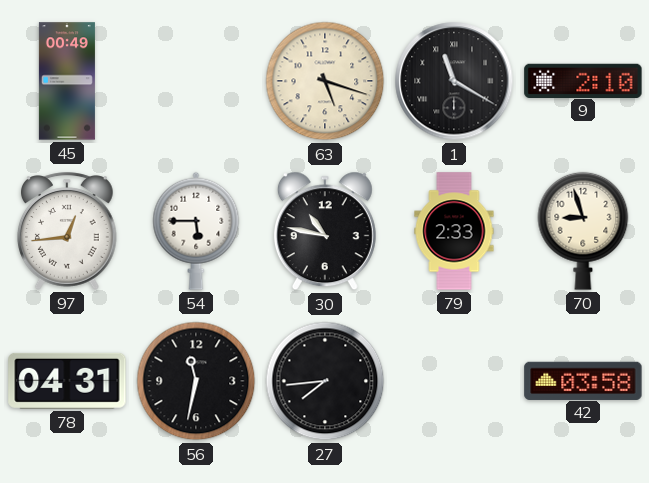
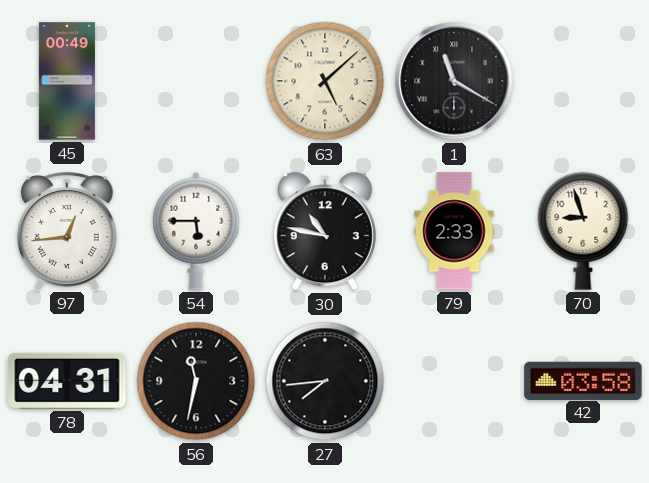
63: 5:18 -> 5:08
9: 2:10 -> none
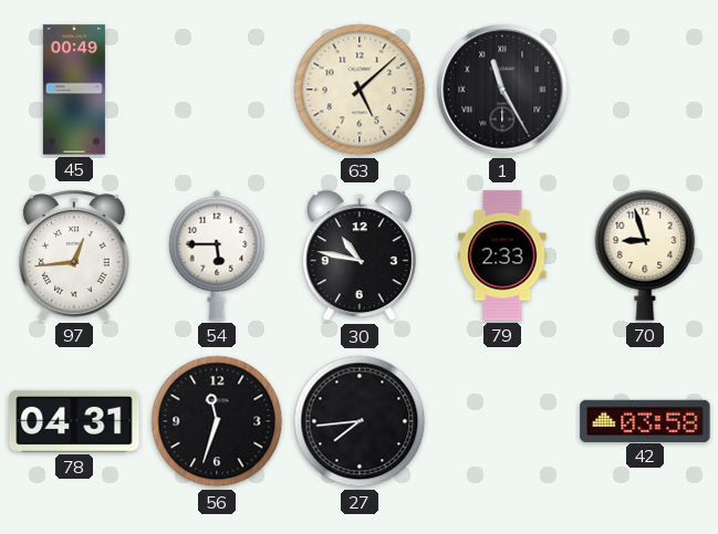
1: 11:20 -> 11:25
56: 11:32 -> 11:33
